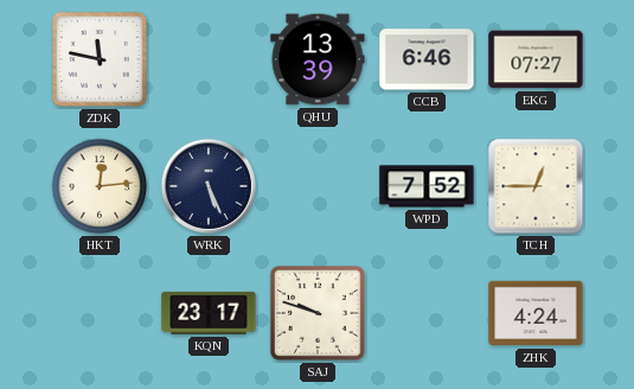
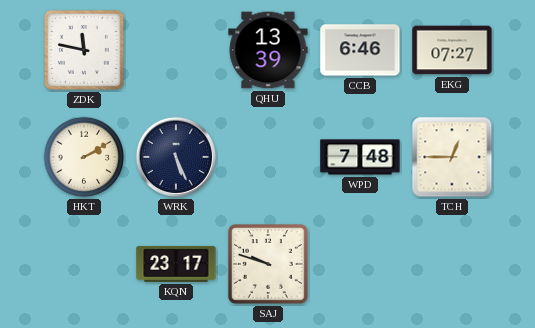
HKT: 12:14 -> 2:10
WPD: 7:52 -> 7:48
ZHK: 4:24 -> none
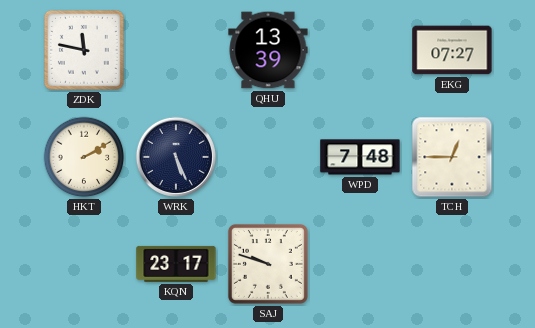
CCB: 6:46 -> none
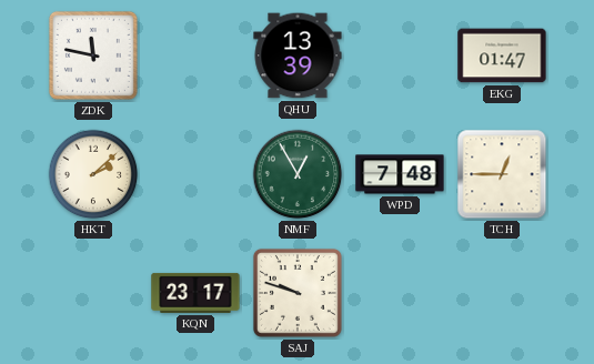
EKG: 07:27 -> 01:47
HKT: 2:10 -> 2:08
WRK: 5:26 -> none
NMF: none -> 12:55
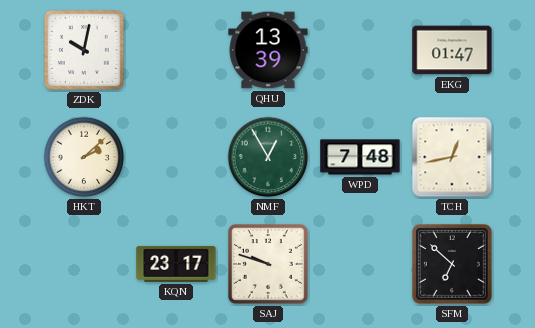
ZDK: 11:47 -> 10:02
TCH: 12:45 -> 12:43
SFM: none -> 6:52
